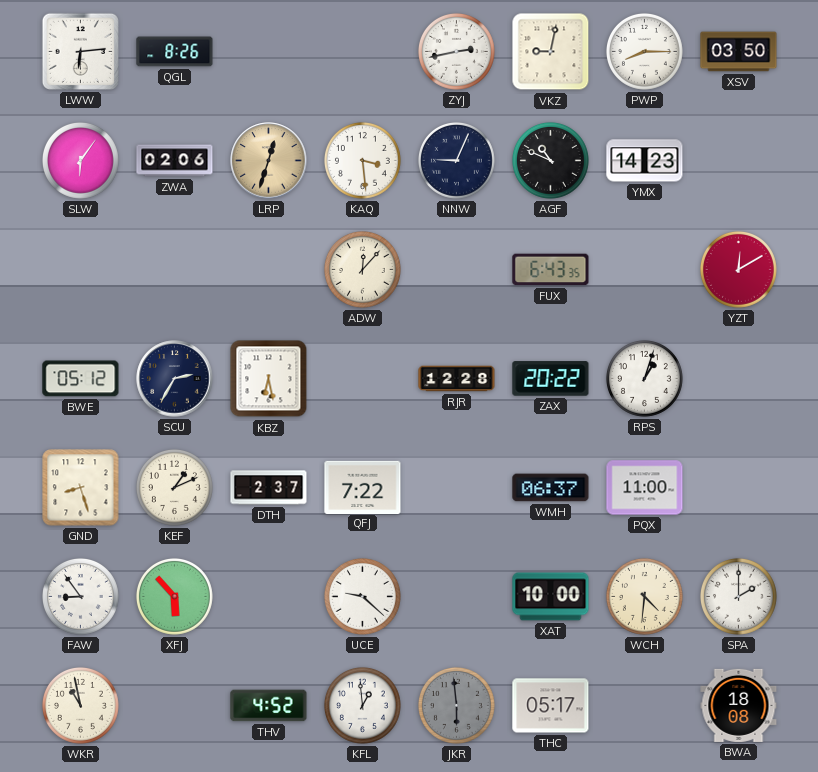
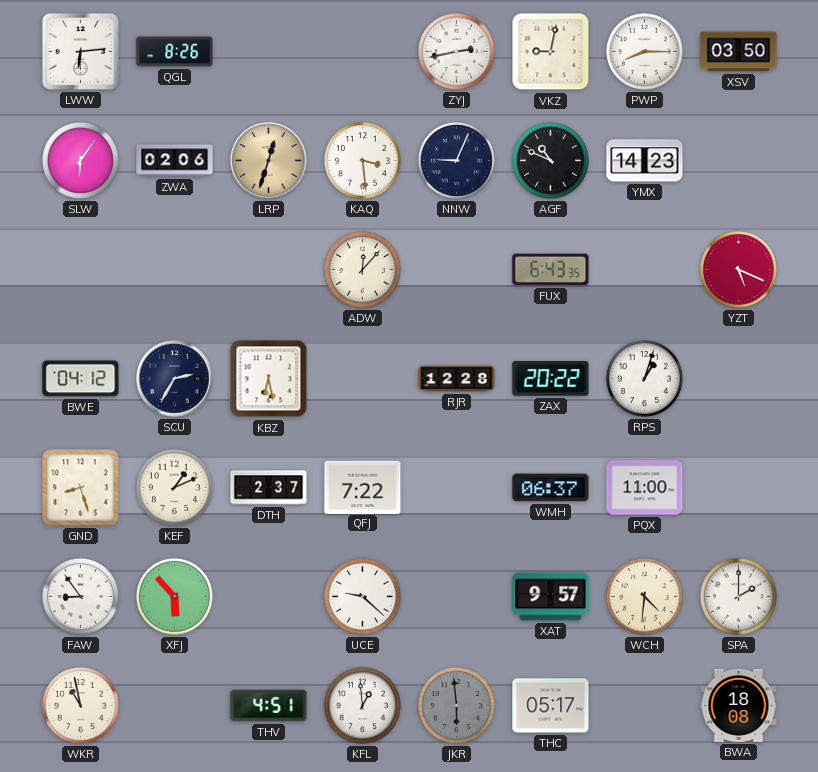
YZT: 12:10 -> 5:19
BWE: 05:12 -> 04:12
XAT: 10:00 -> 9:57
THV: 4:52 -> 4:51
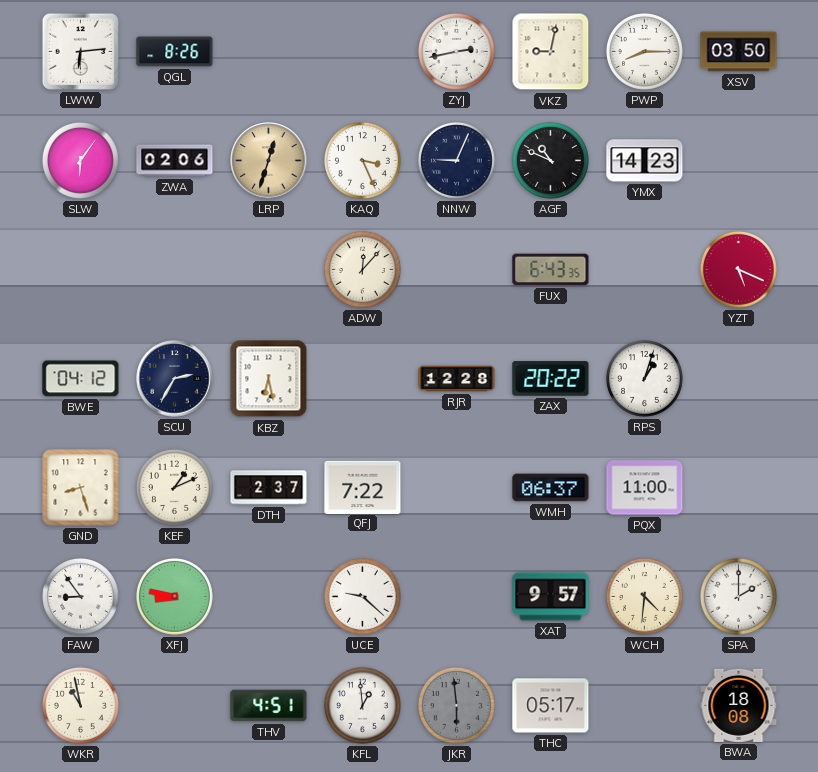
KAQ: 3:29 -> 3:26
XFJ: 5:53 -> 8:47
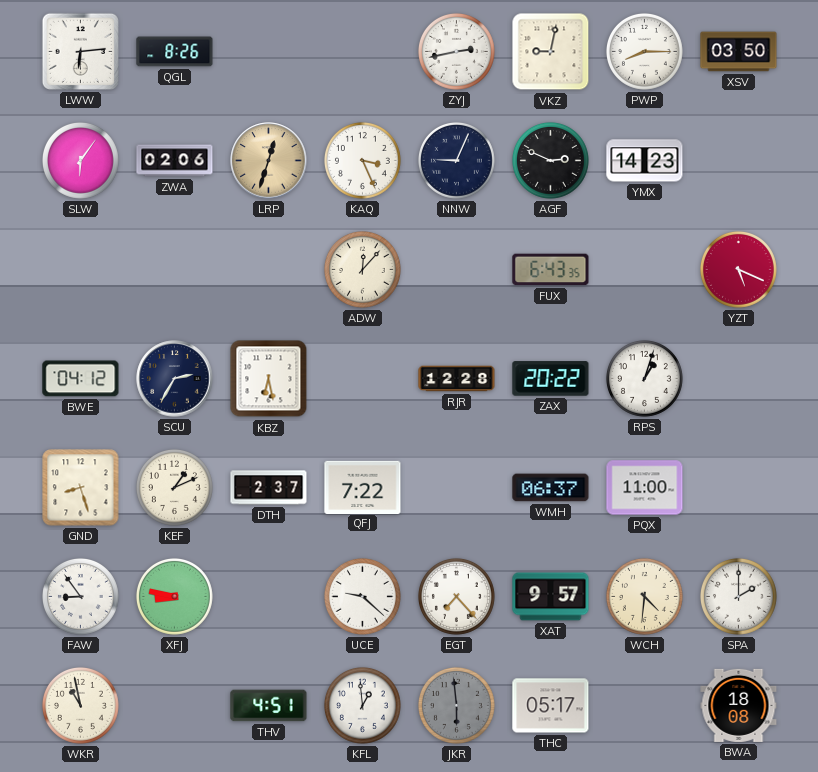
AGF: 10:49 -> 2:49
EGT: none -> 7:23
